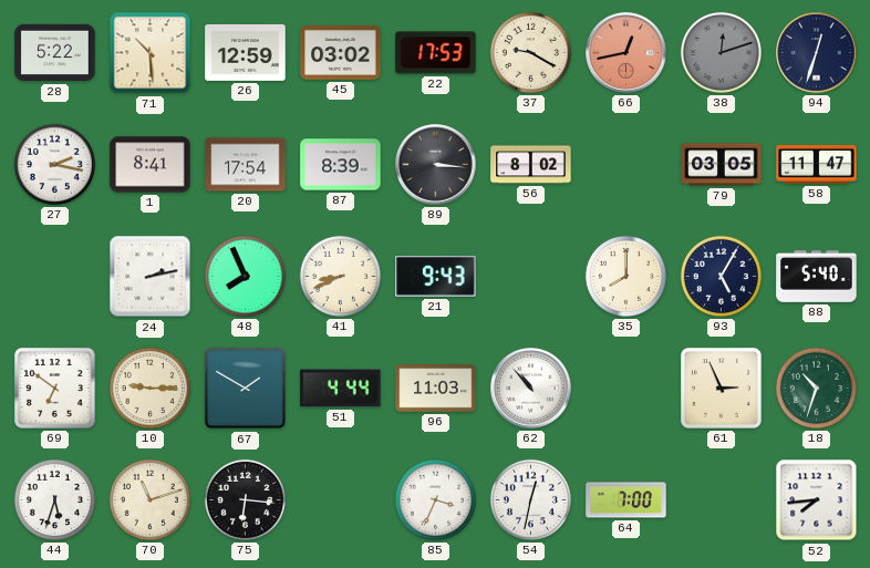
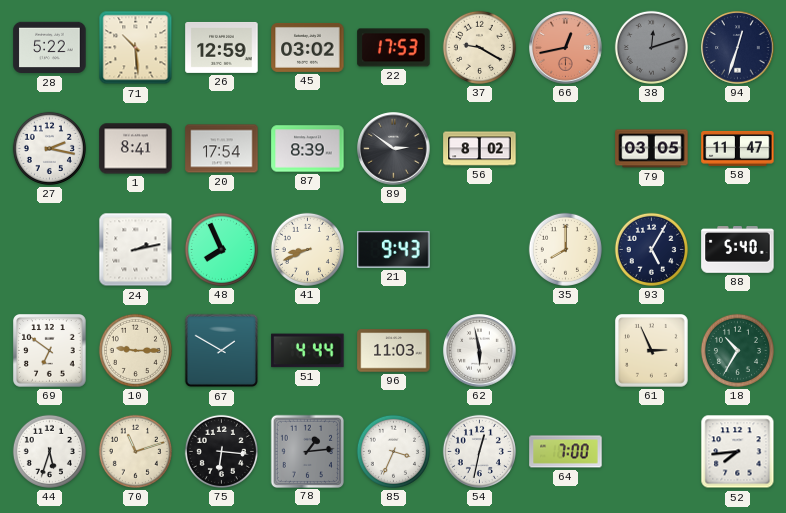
89: 3:16 -> 2:51
62: 10:53 -> 5:58
18: 10:33 -> 10:35
78: none -> 1:14
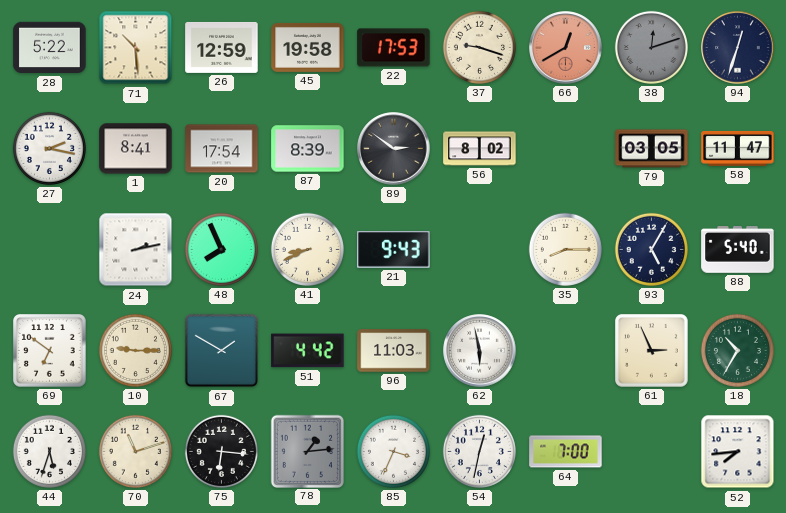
45: 03:02 -> 19:58
37: 9:20 -> 9:18
66: 12:43 -> 12:40
35: 8:00 -> 8:15
51: 4:44 -> 4:42
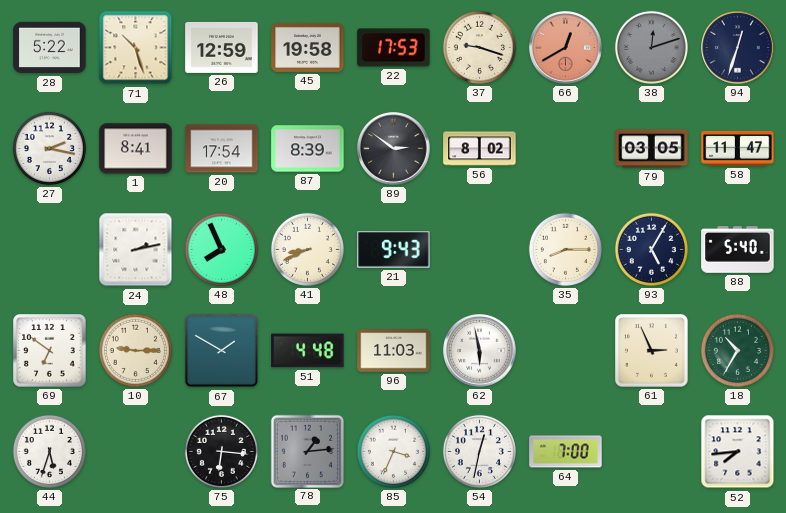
71: 10:29 -> 10:27
51: 4:42 -> 4:48
70: 11:12 -> none
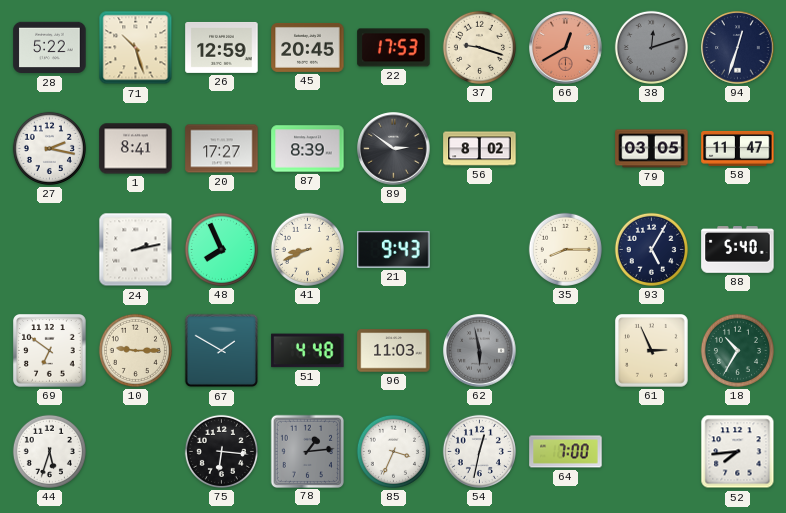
45: 19:58 -> 20:45
20: 17:54 -> 17:27
62 dial: white -> grey
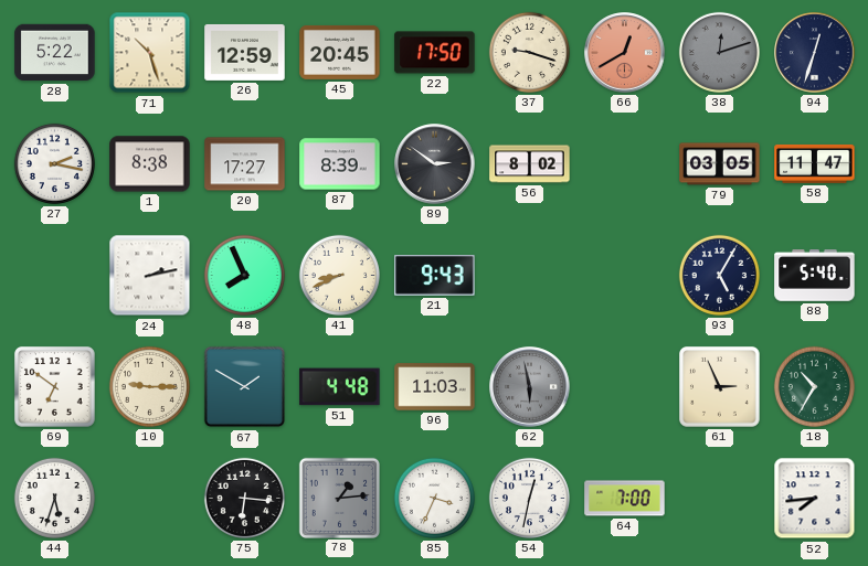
22: 17:53 -> 17:50
1: 8:41 -> 8:38
35: 8:15 -> none
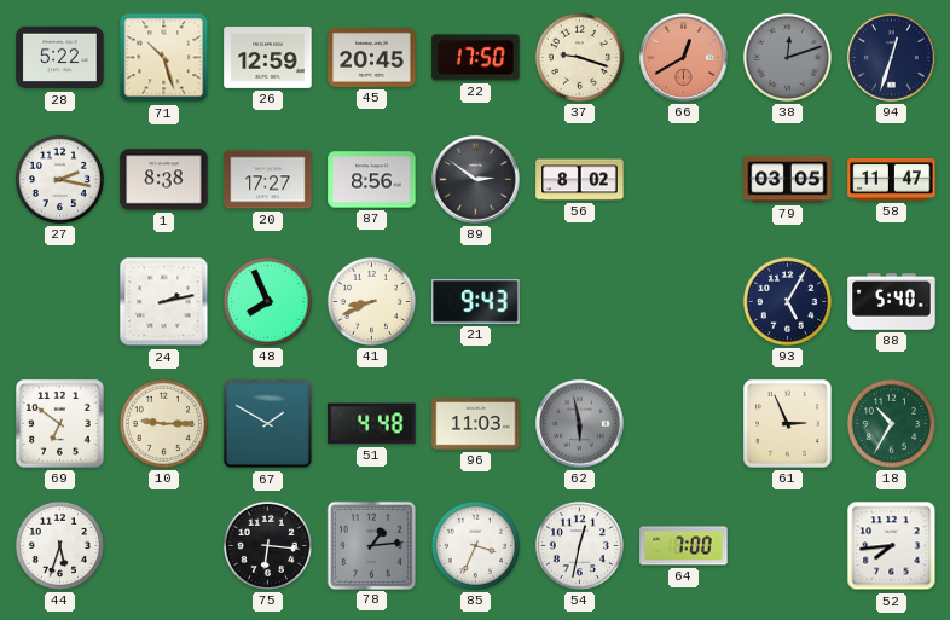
87: 8:39 -> 8:56
